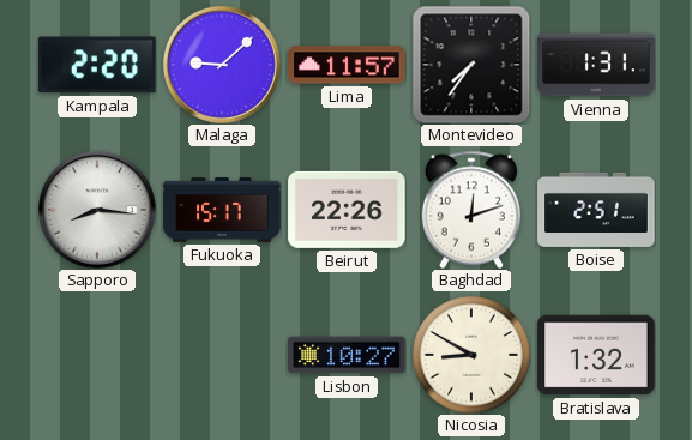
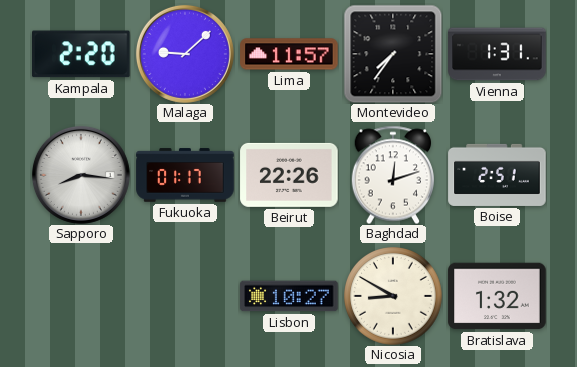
Fukuoka: 15:17 -> 01:17
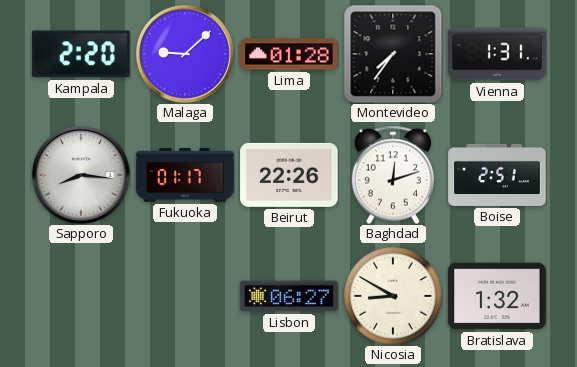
Lima: 11:57 -> 01:28
Lisbon: 10:27 -> 06:27
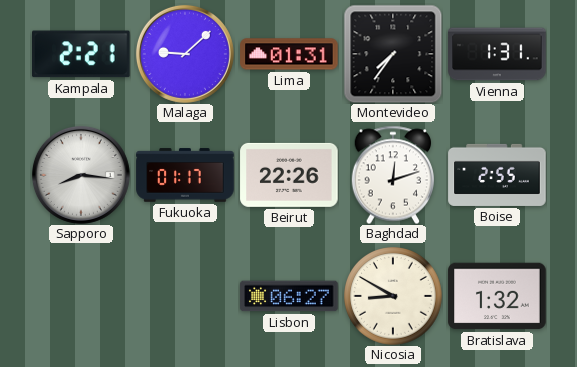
Kampala: 2:20 -> 2:21
Lima: 01:28 -> 01:31
Boise: 2:51 -> 2:55
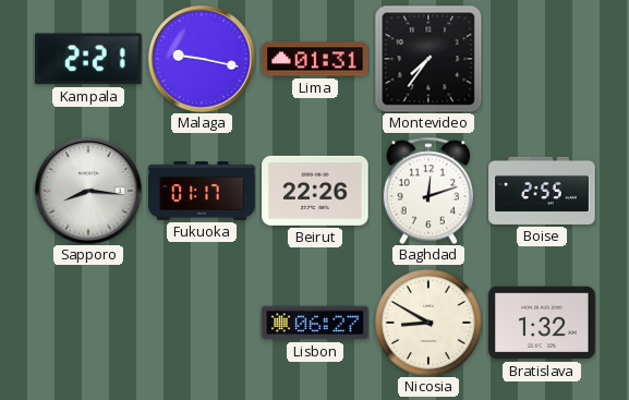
Malaga: 9:08 -> 9:17
Vienna: 1:31 -> none
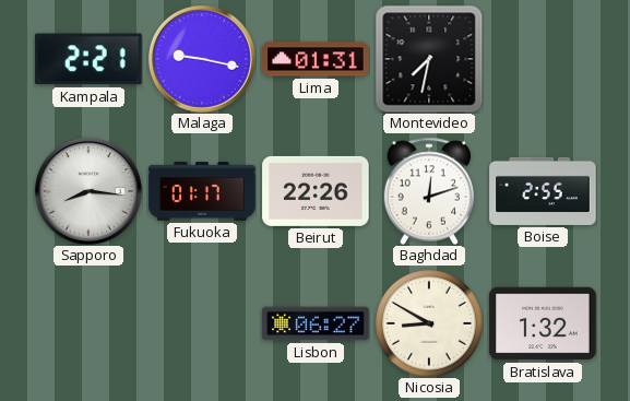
Montevideo: 7:36 -> 7:32
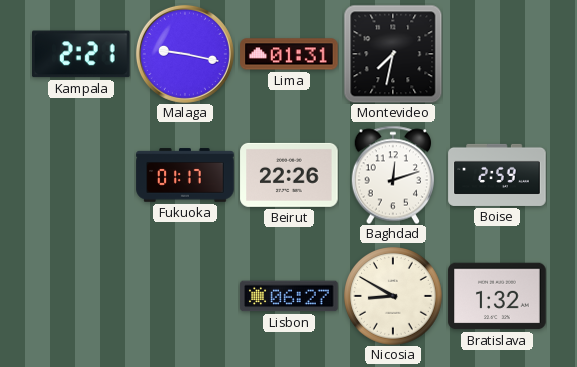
Sapporo: 8:16 -> none
Boise: 2:55 -> 2:59
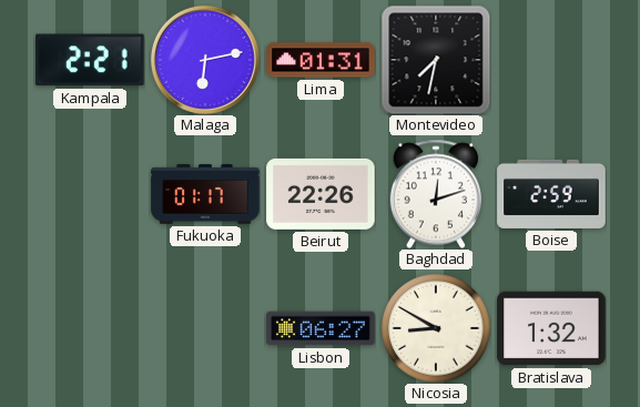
Malaga: 9:17 -> 6:13
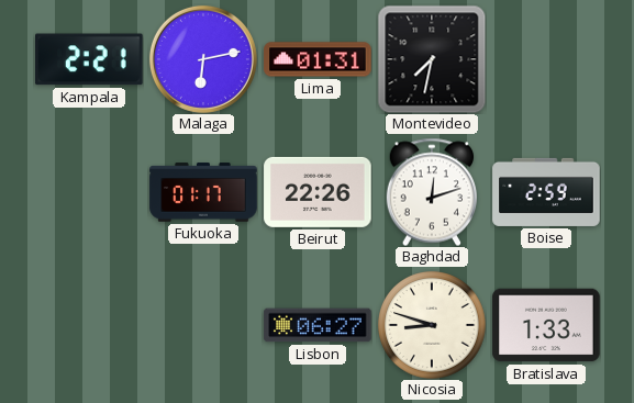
Nicosia: 8:50 -> 8:48
Bratislava: 1:32 -> 1:33
